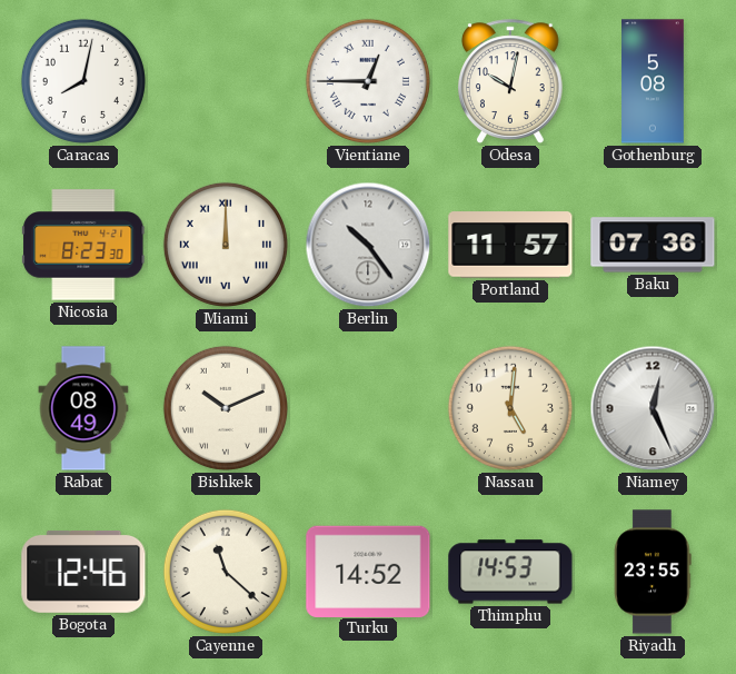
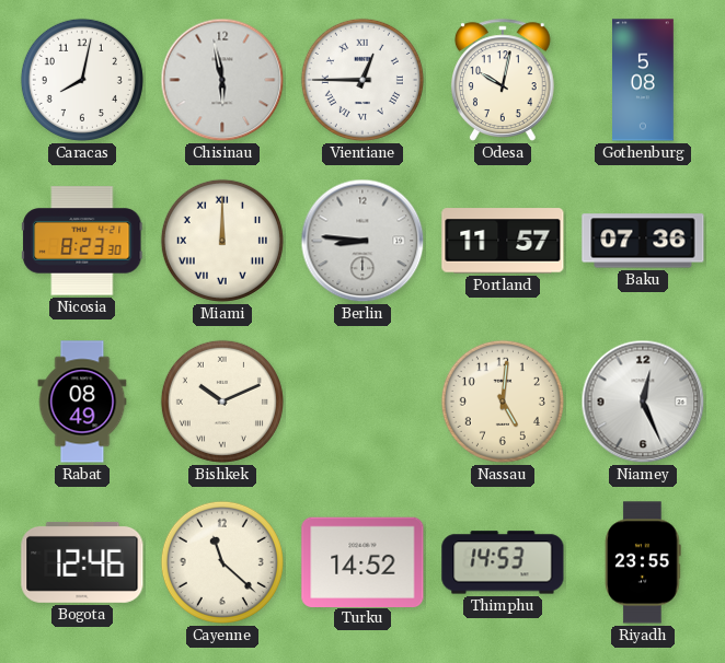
Chisinau: none -> 5:58
Berlin: 10:24 -> 8:46
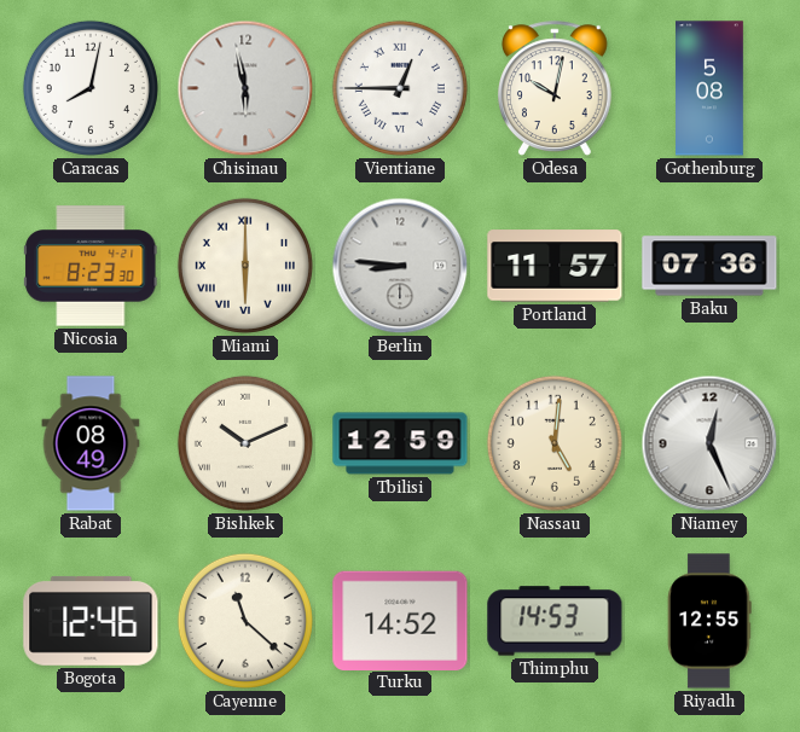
Miami: 12:00 -> 6:00
Tbilisi: none -> 12:59
Riyadh: 23:55 -> 12:55
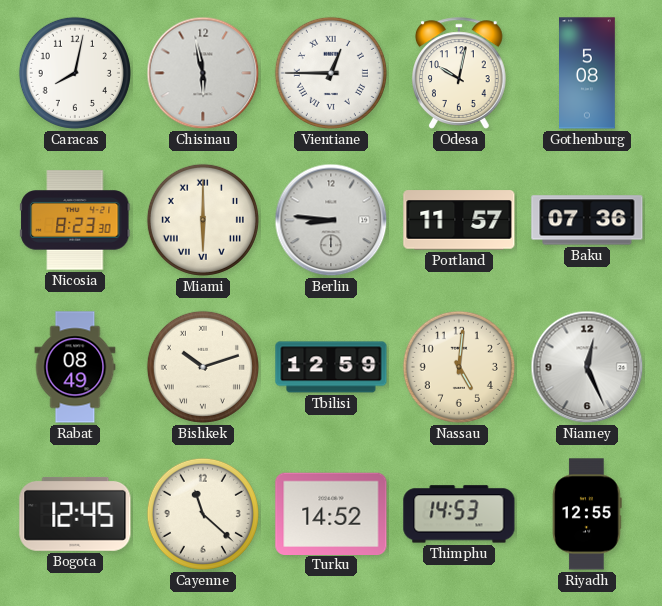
Bishkek: 10:11 -> 10:12
Bogota: 12:46 -> 12:45
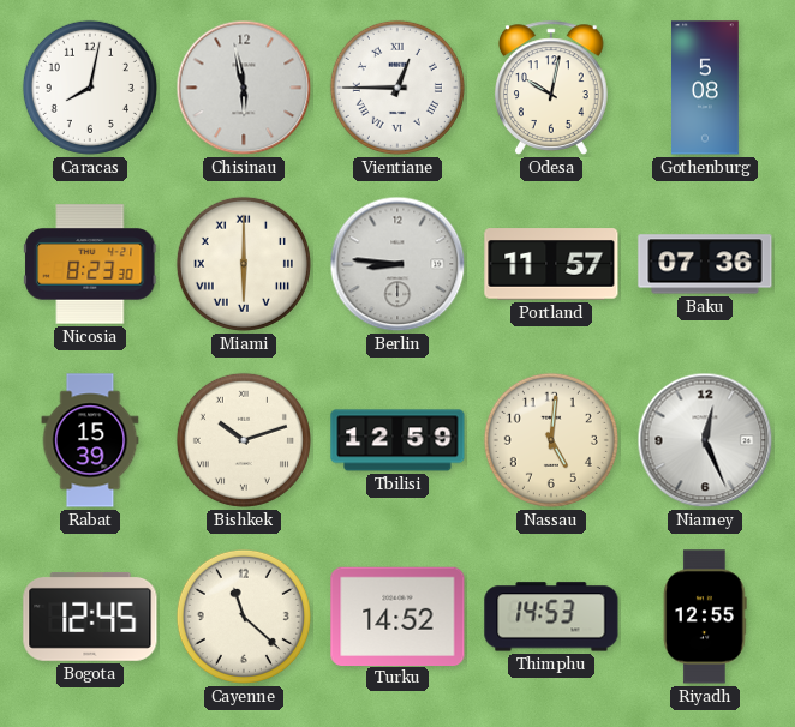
Rabat: 08:49 -> 15:39
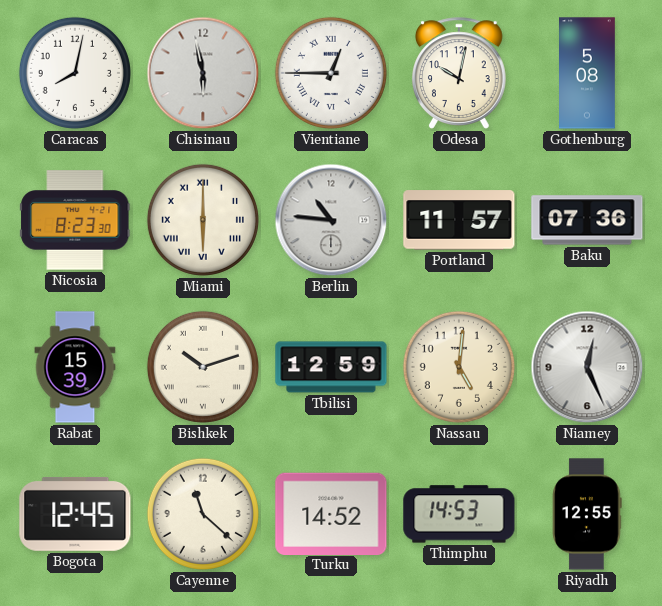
Berlin: 8:46 -> 10:46
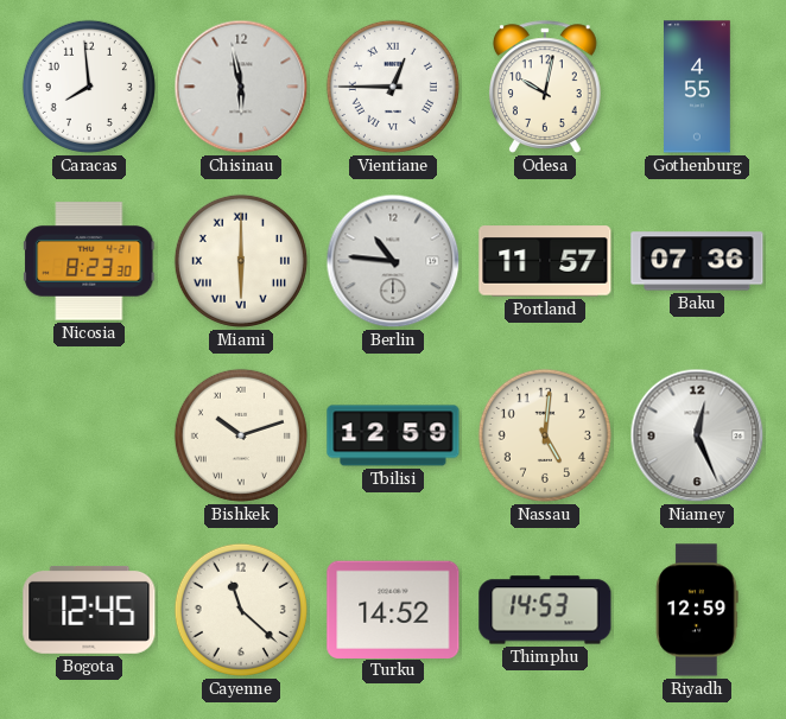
Caracas: 8:02 -> 7:59
Gothenburg: 5:08 -> 4:55
Rabat: 15:39 -> none
Riyadh: 12:55 -> 12:59
